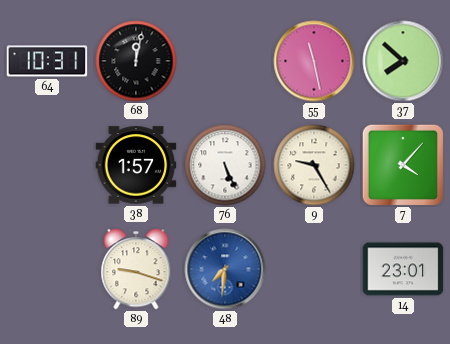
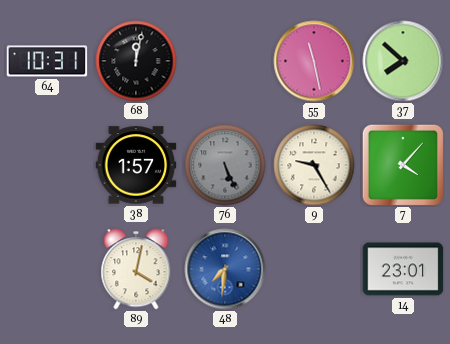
76 dial: white -> grey
89: 9:18 -> 4:02
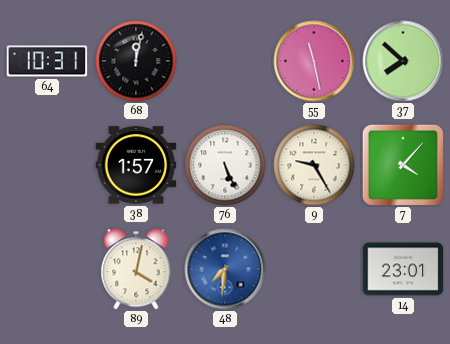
76 dial: grey -> white
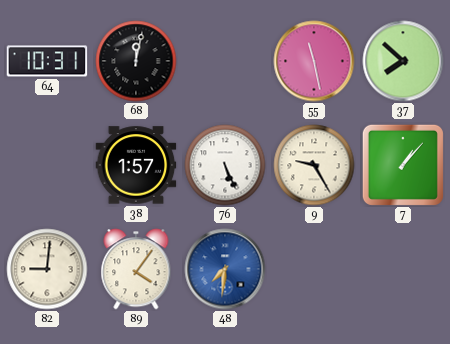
7: 4:07 -> 1:07
82: none -> 9:01
89: 4:02 -> 4:06
14: 23:01 -> none
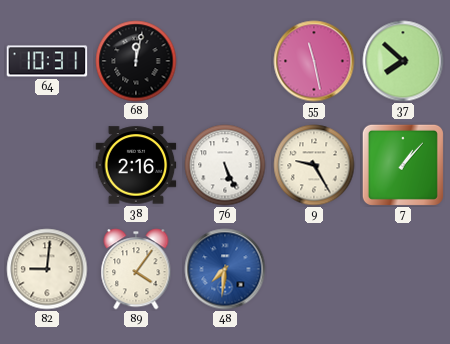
38: 1:57 -> 2:16
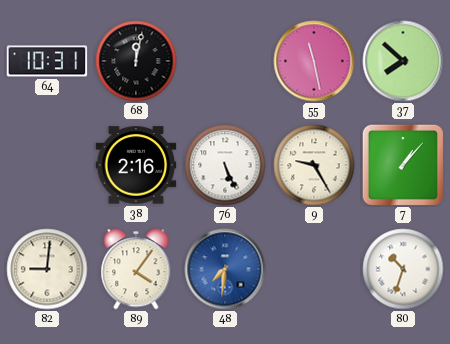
80: none -> 10:33
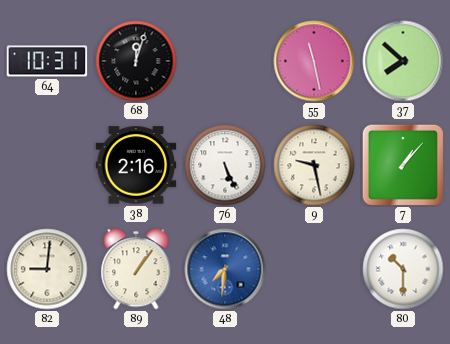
68: 12:02 -> 12:03
9: 9:25 -> 9:28
89: 4:06 -> 1:06
80: 10:33 -> 10:30
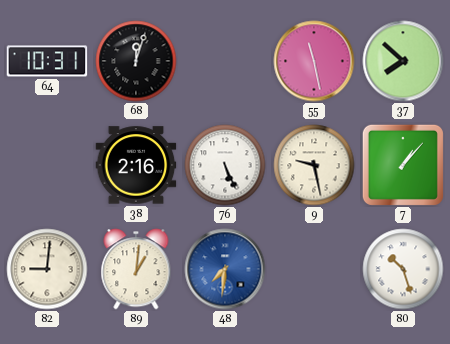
89: 1:06 -> 1:01
80: 10:30 -> 10:27
